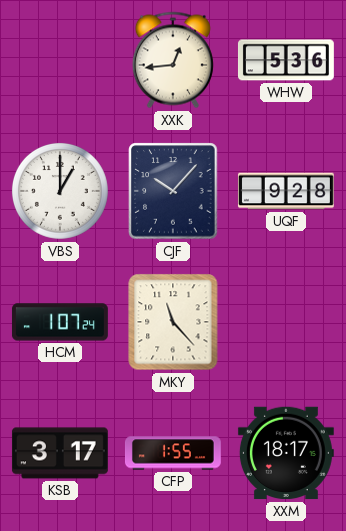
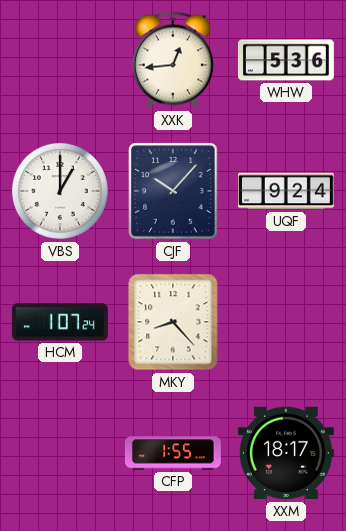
UQF: 9:28 -> 9:24
MKY: 11:23 -> 8:23
KSB: 3:17 -> none
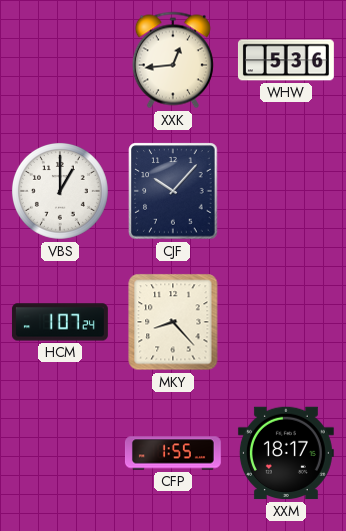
UQF: 9:24 -> none
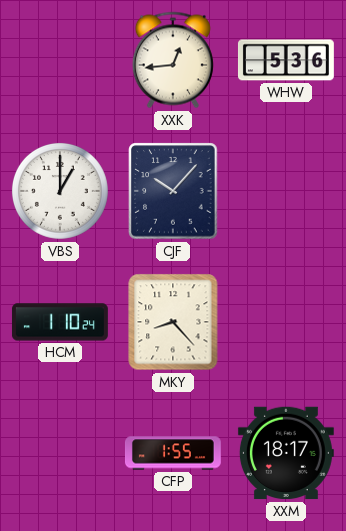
HCM: 1:07 -> 1:10
